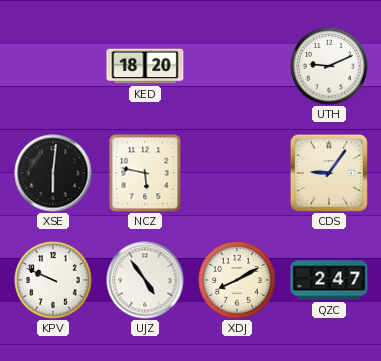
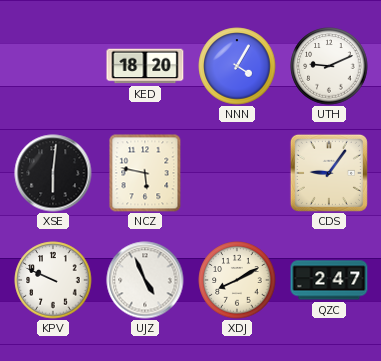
NNN: none -> 4:05
UJZ: 4:54 -> 4:56
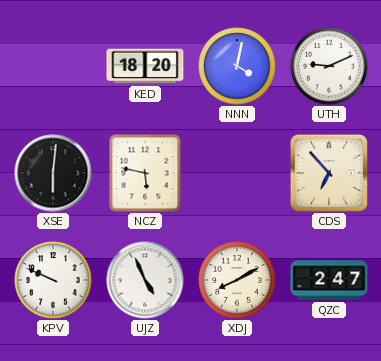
NNN: 4:05 -> 4:02
CDS: 9:06 -> 6:53
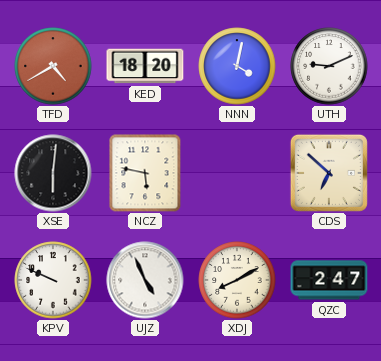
TFD: none -> 4:40
CDS: 6:53 -> 6:52
